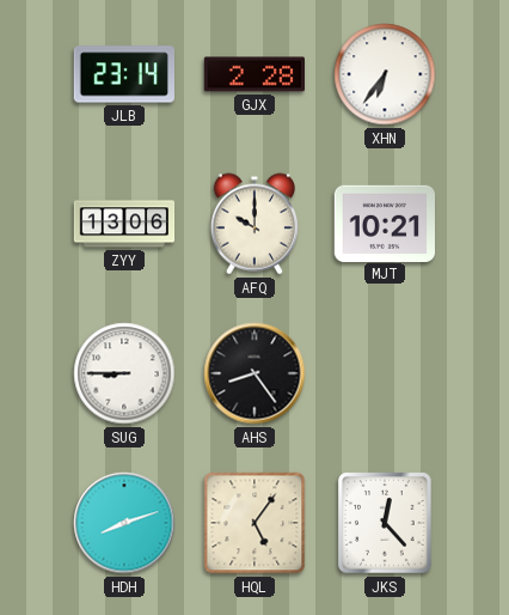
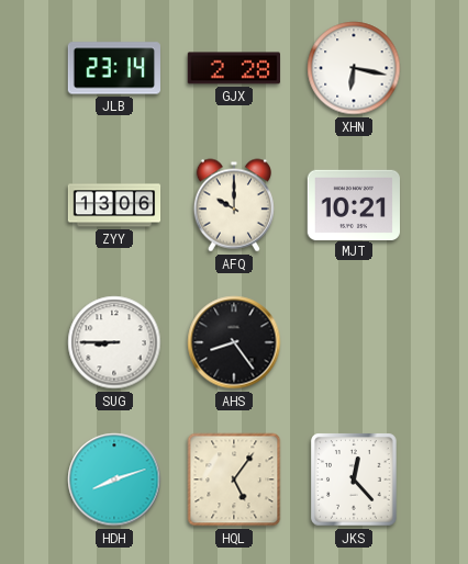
XHN: 6:36 -> 6:17
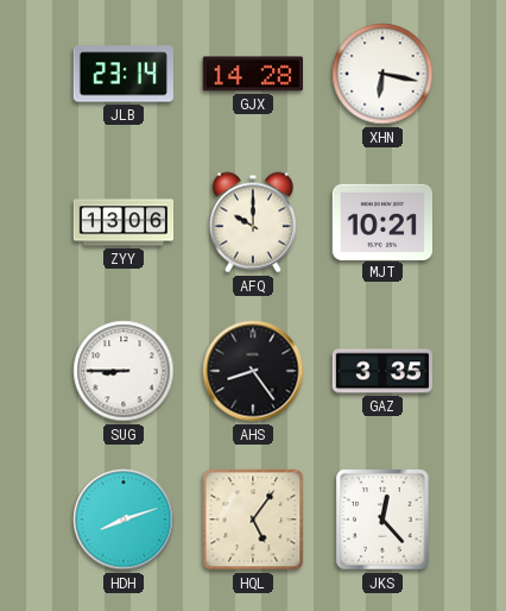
GJX: 2:28 -> 14:28
GAZ: none -> 3:35
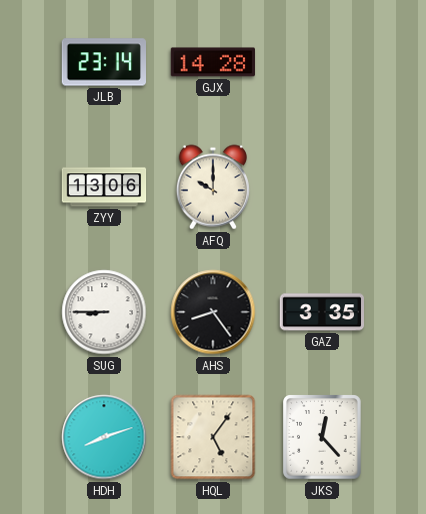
XHN: 6:17 -> none
MJT: 10:21 -> none
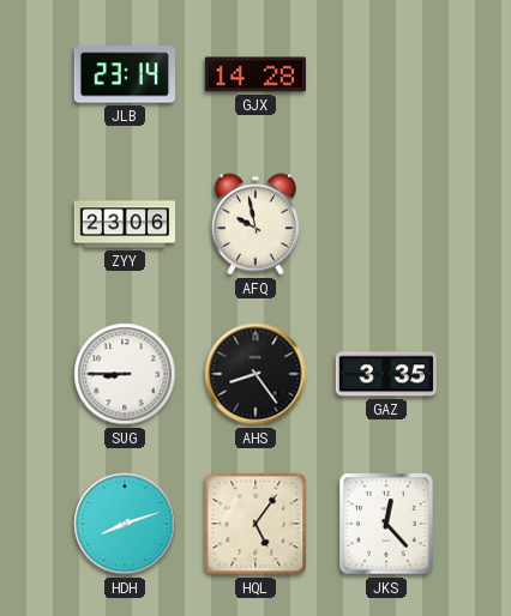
ZYY: 13:06 -> 23:06
AFQ: 10:00 -> 9:58
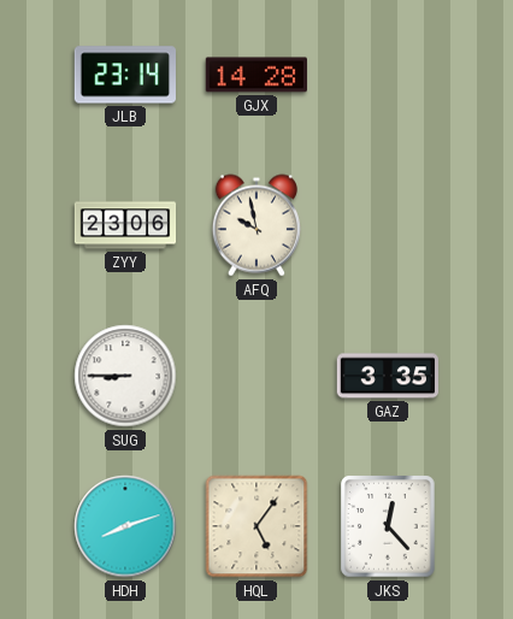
AHS: 8:24 -> none
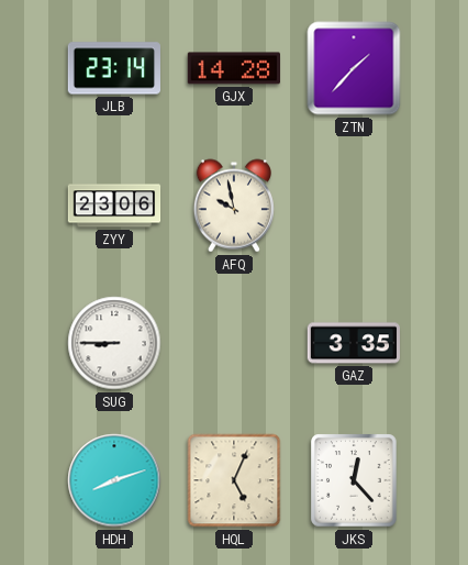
ZTN: none -> 1:37
HQL: 5:06 -> 5:04
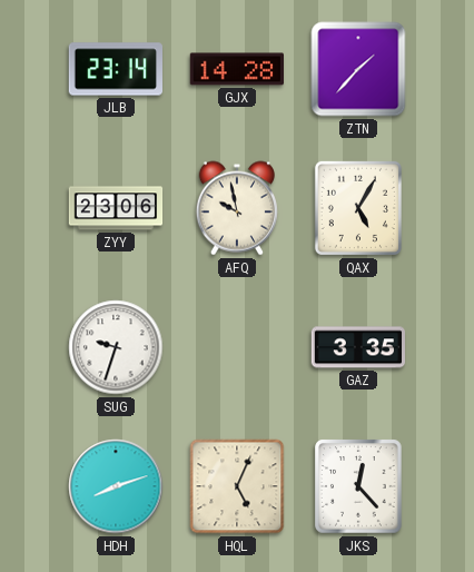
QAX: none -> 5:05
SUG: 8:45 -> 9:33
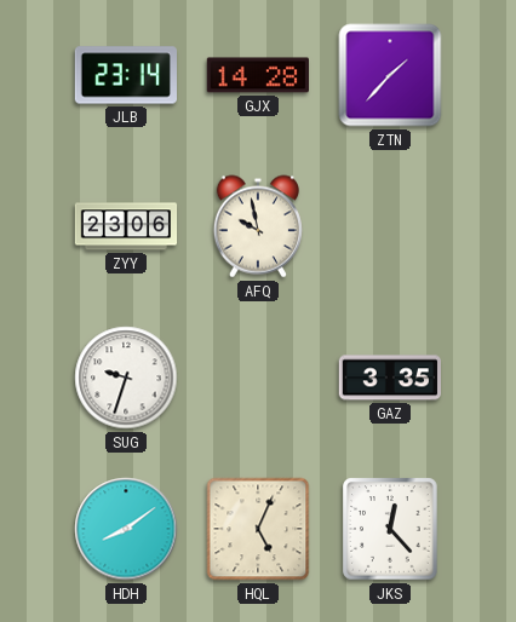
QAX: 5:05 -> none
HDH: 8:12 -> 8:09
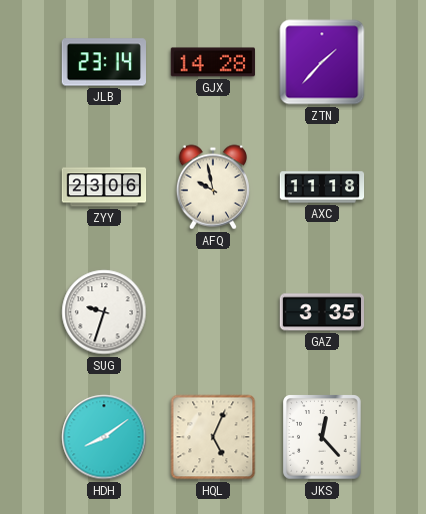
AXC: none -> 11:18
